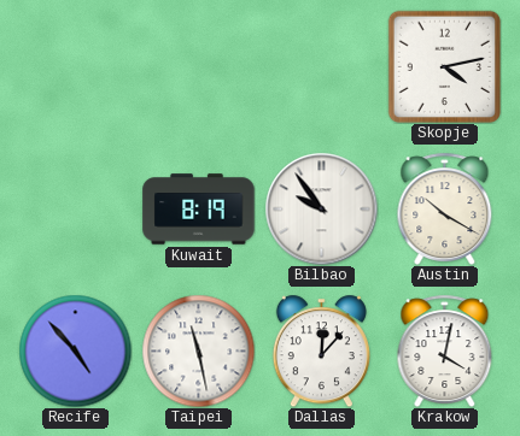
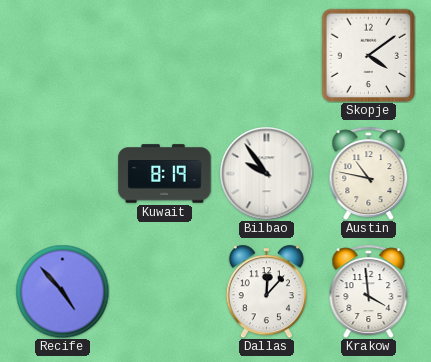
Skopje: 4:13 -> 4:09
Austin: 10:20 -> 10:47
Taipei: 11:28 -> none
Krakow: 4:02 -> 3:59
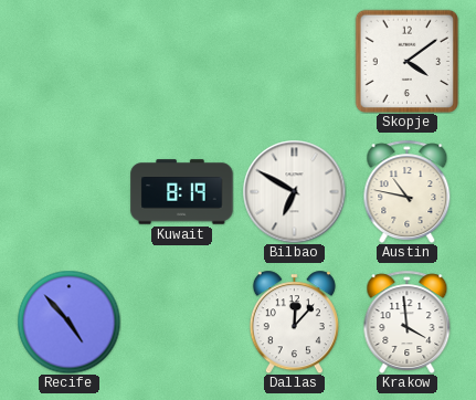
Bilbao: 9:54 -> 6:50
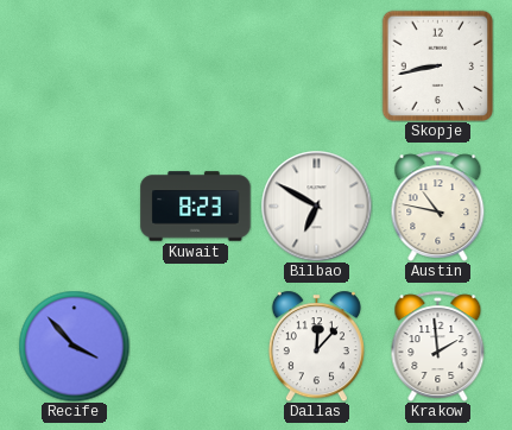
Skopje: 4:09 -> 8:43
Kuwait: 8:19 -> 8:23
Recife: 4:53 -> 3:53
Krakow: 3:59 -> 1:59
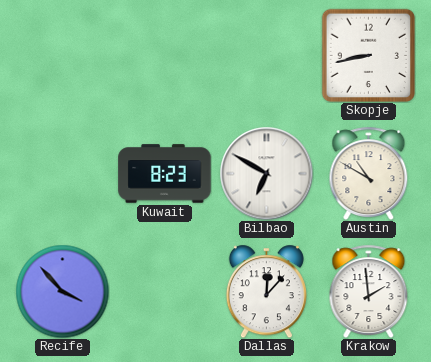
Austin: 10:47 -> 10:50
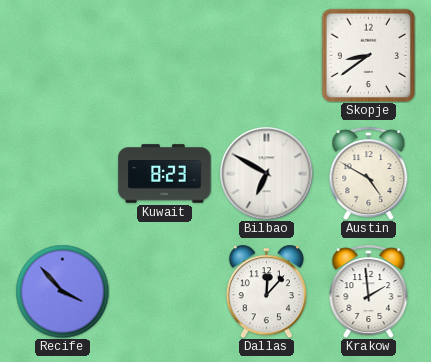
Skopje: 8:43 -> 8:39
Austin: 10:50 -> 4:50
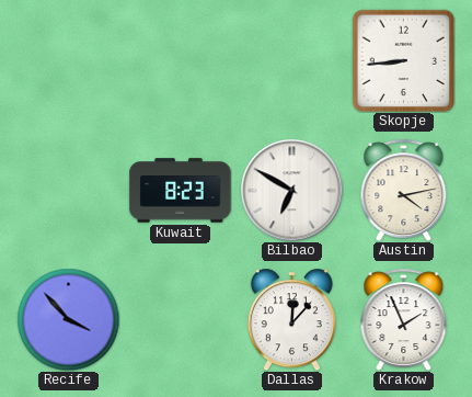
Skopje: 8:39 -> 8:44
Austin: 4:50 -> 4:13
Krakow: 1:59 -> 1:56
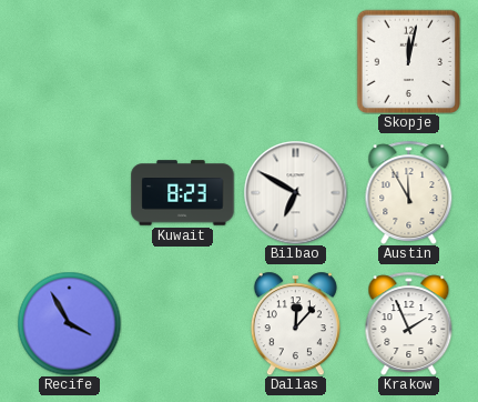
Skopje: 8:44 -> 12:02
Austin: 4:13 -> 11:55
Recife: 3:53 -> 3:55
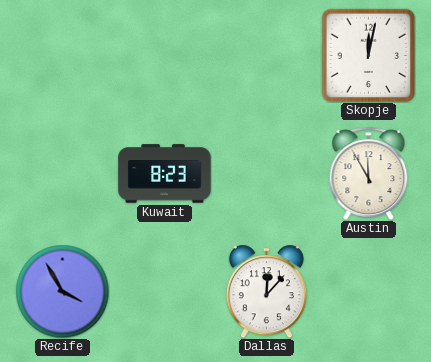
Bilbao: 6:50 -> none
Krakow: 1:56 -> none
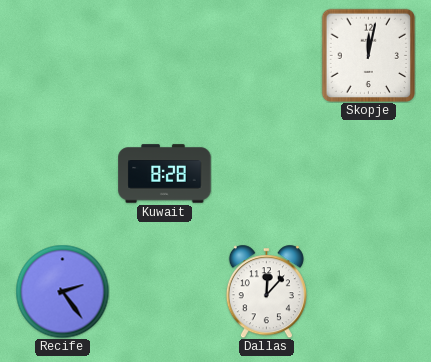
Kuwait: 8:23 -> 8:28
Austin: 11:55 -> none
Recife: 3:55 -> 2:24
